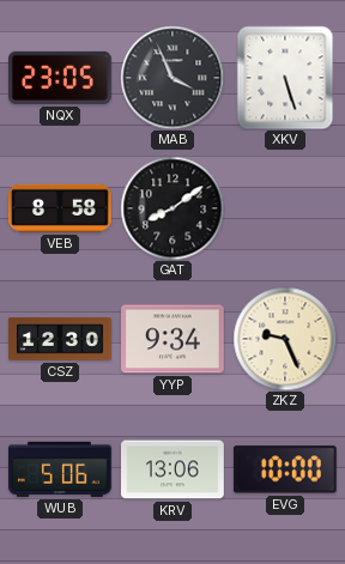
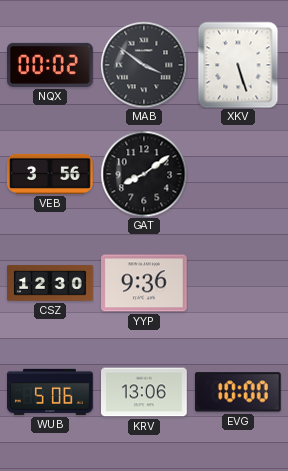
NQX: 23:05 -> 00:02
MAB: 3:56 -> 3:51
VEB: 8:58 -> 3:56
YYP: 9:34 -> 9:36
ZKZ: 9:26 -> none
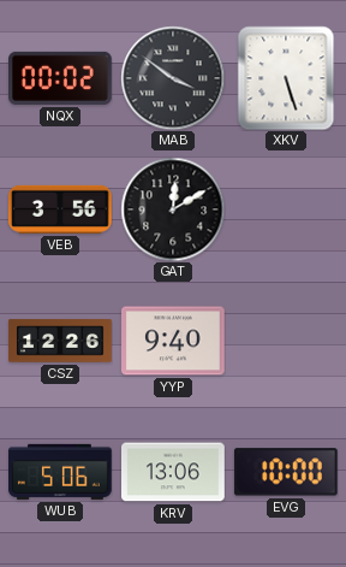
GAT: 8:09 -> 12:10
CSZ: 12:30 -> 12:26
YYP: 9:36 -> 9:40
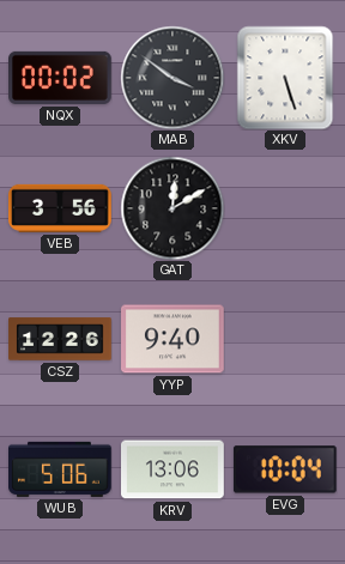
EVG: 10:00 -> 10:04
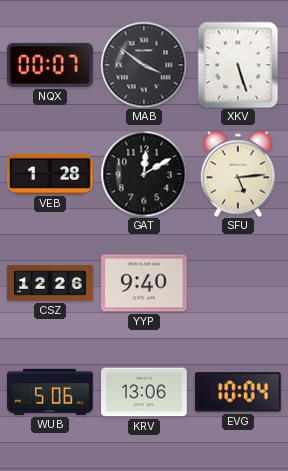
NQX: 00:02 -> 00:07
VEB: 3:56 -> 1:28
SFU: none -> 5:14
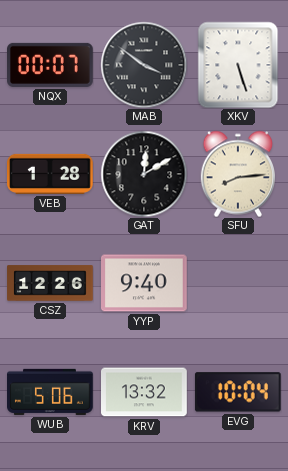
SFU: 5:14 -> 8:14
KRV: 13:06 -> 13:32
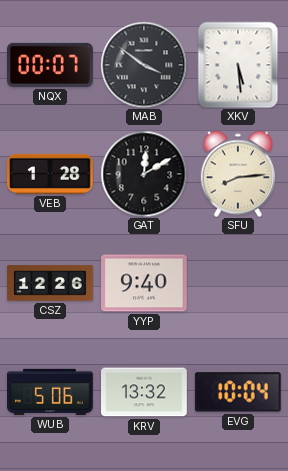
XKV: 5:27 -> 5:29
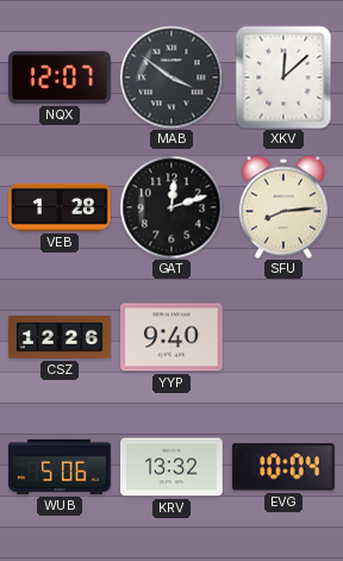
NQX: 00:07 -> 12:07
XKV: 5:29 -> 12:08
GAT: 12:10 -> 12:12
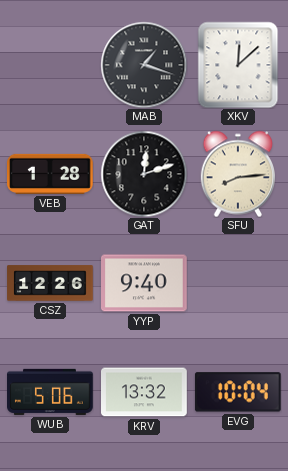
NQX: 12:07 -> none
MAB: 3:51 -> 1:18
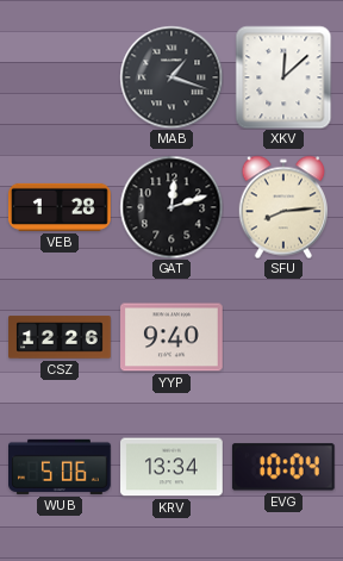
KRV: 13:32 -> 13:34
